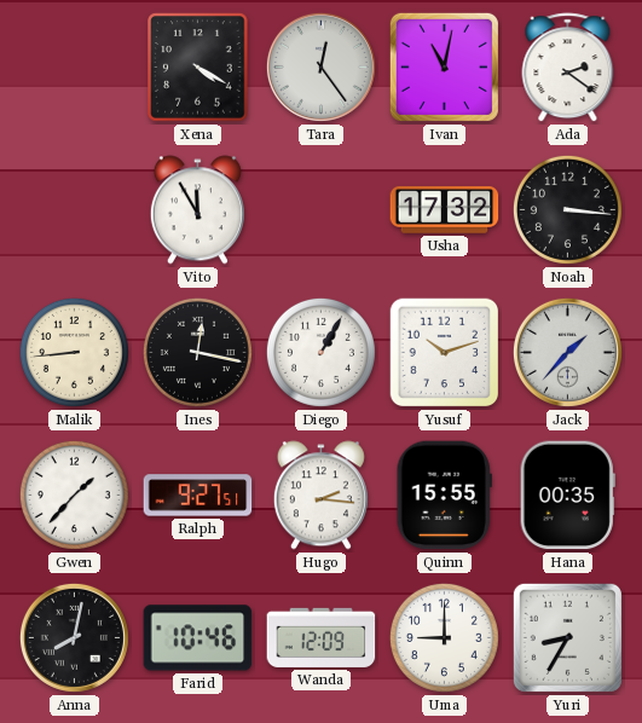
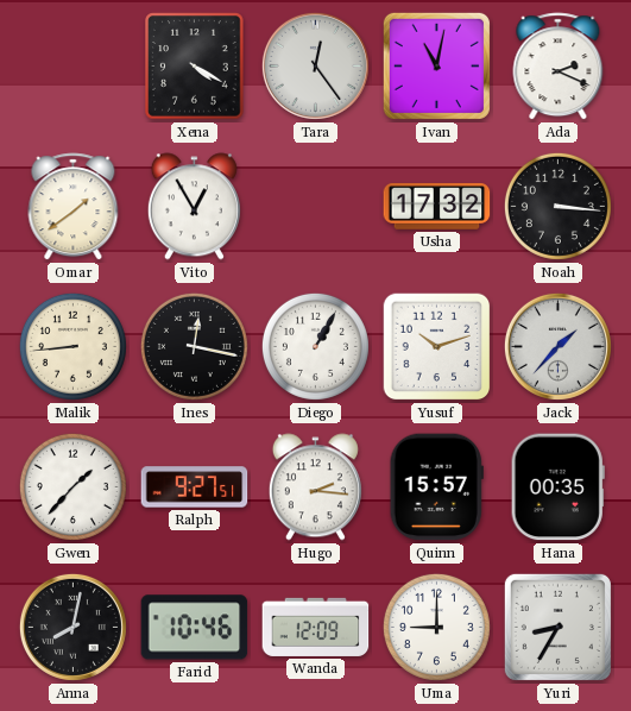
Ada: 2:21 -> 2:19
Omar: none -> 1:39
Vito: 11:55 -> 12:55
Quinn: 15:55 -> 15:57
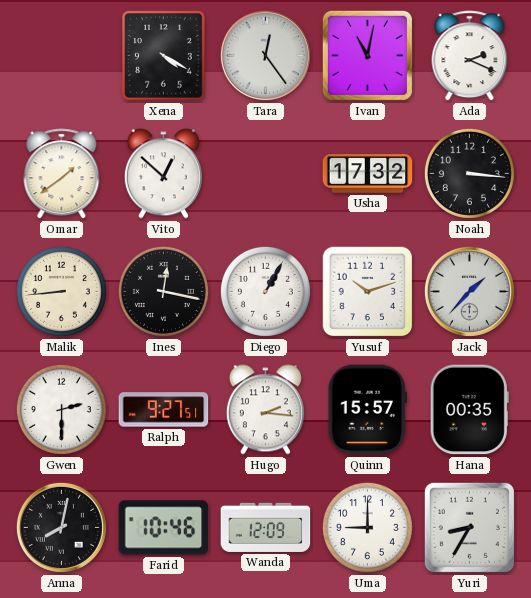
Vito: 12:55 -> 12:52
Gwen: 1:37 -> 2:30
